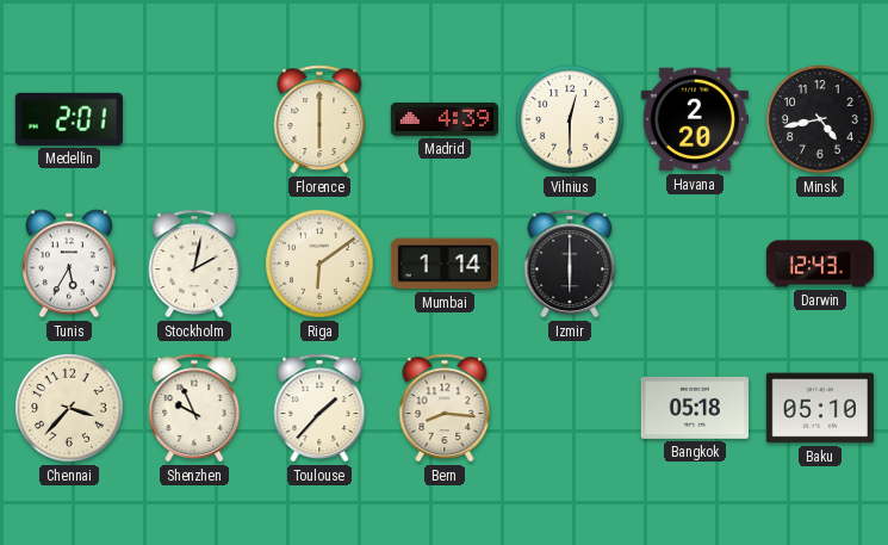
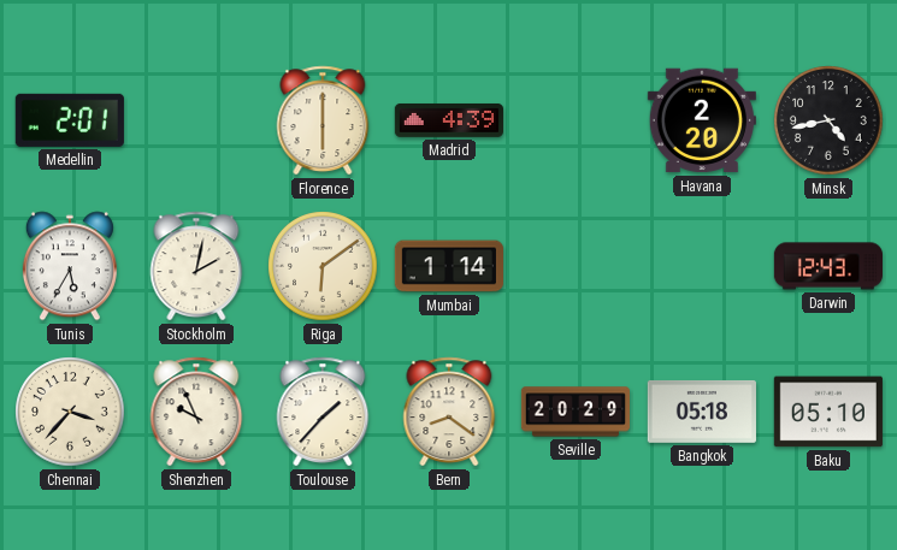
Vilnius: 12:30 -> none
Izmir: 6:00 -> none
Bern: 8:16 -> 8:21
Seville: none -> 20:29
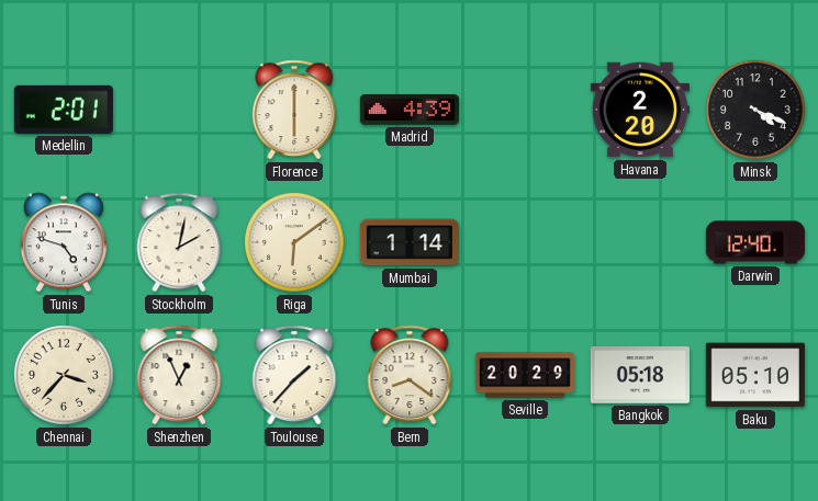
Minsk: 4:43 -> 4:19
Tunis: 5:35 -> 4:48
Darwin: 12:43 -> 12:40
Shenzhen: 9:56 -> 12:56
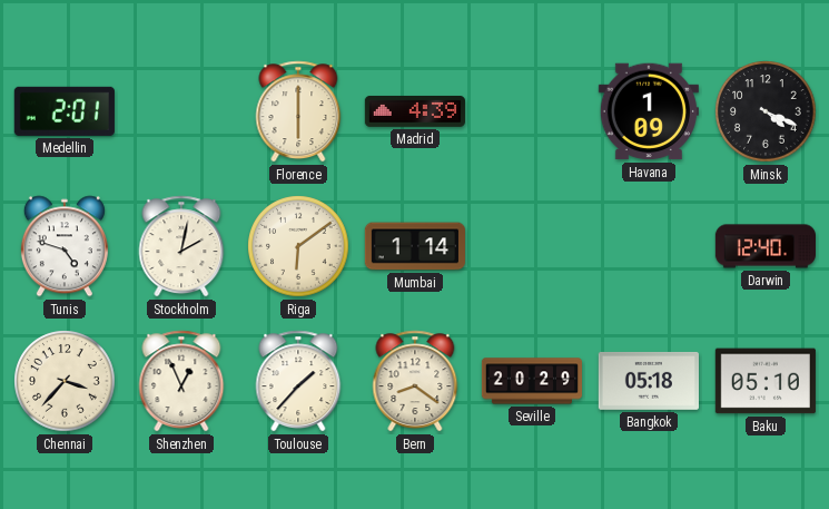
Havana: 2:20 -> 1:09
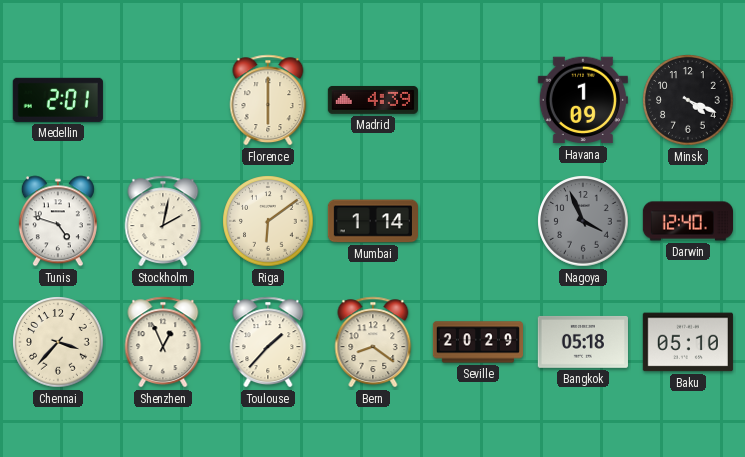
Nagoya: none -> 3:56
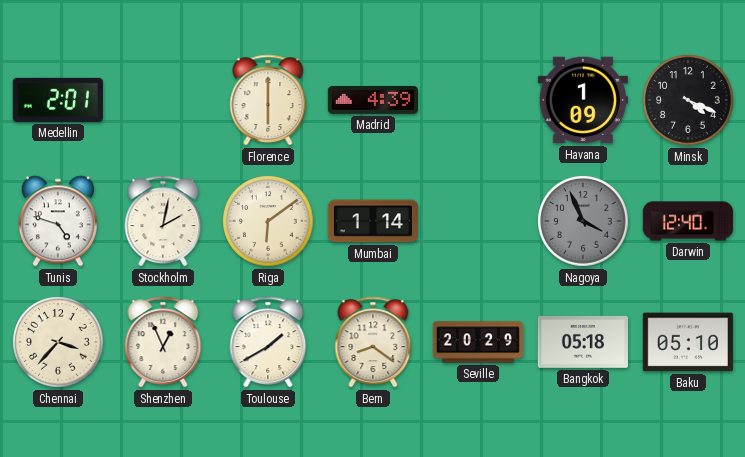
Toulouse: 1:37 -> 1:40
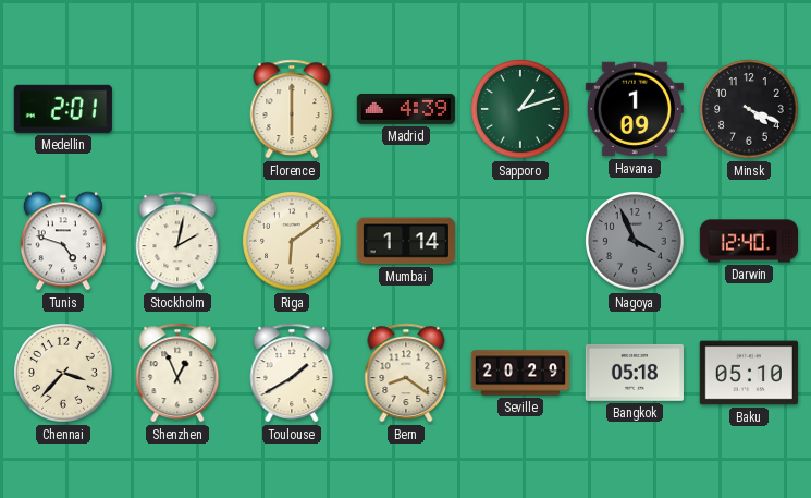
Sapporo: none -> 1:12
